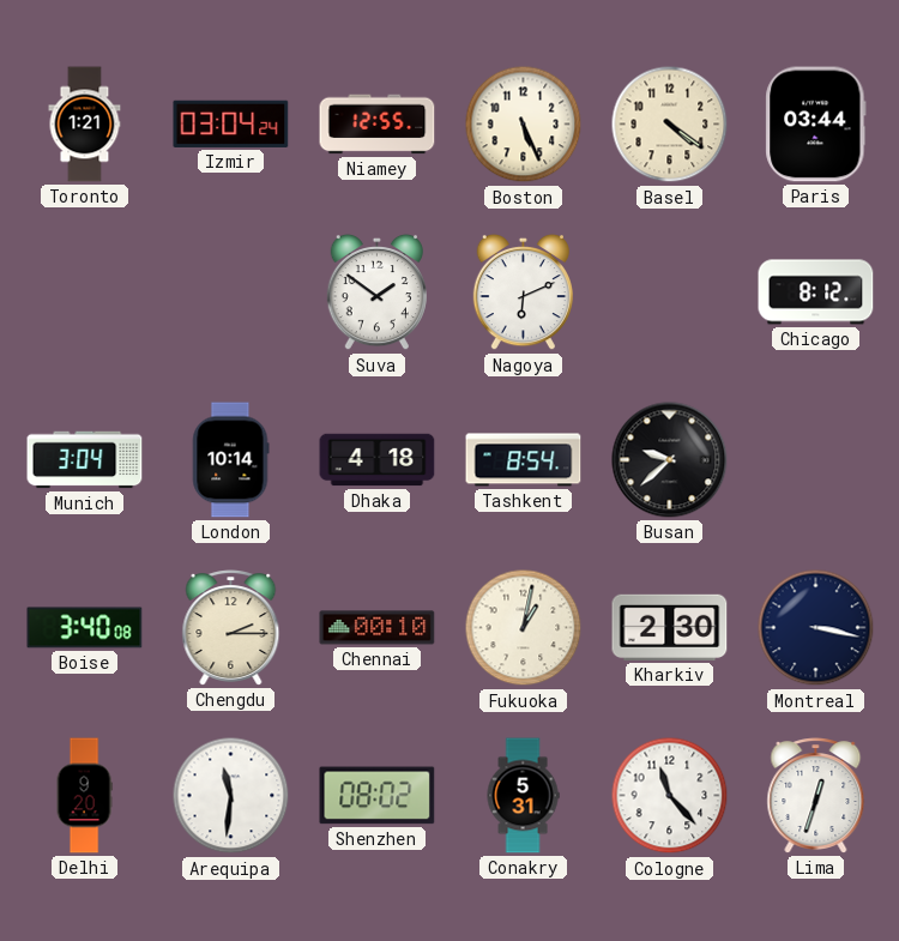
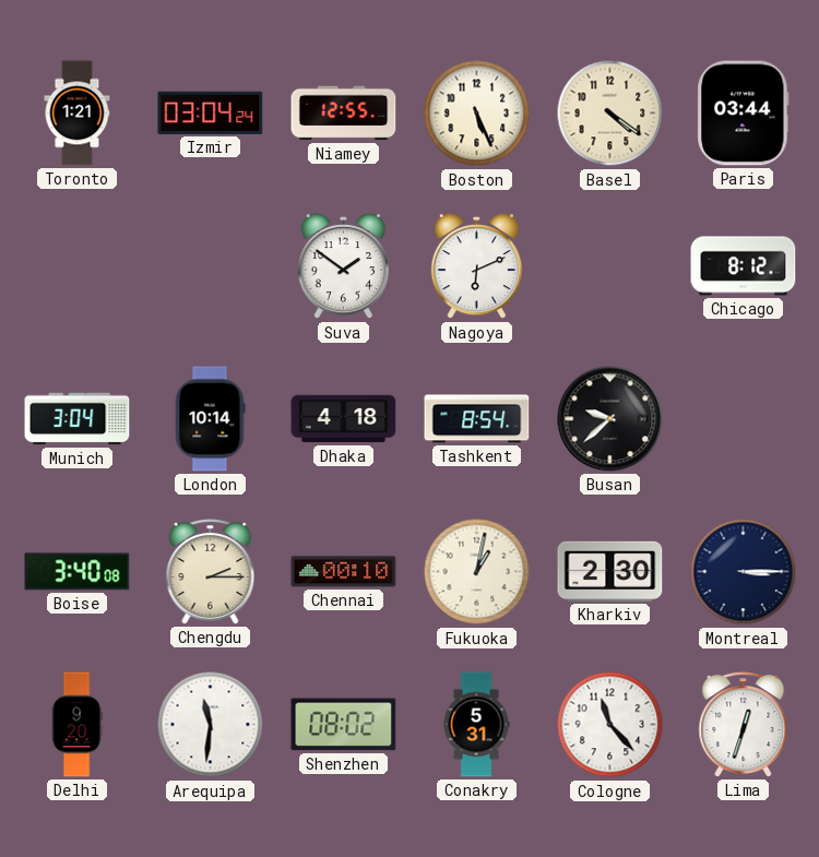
Montreal: 3:17 -> 3:15
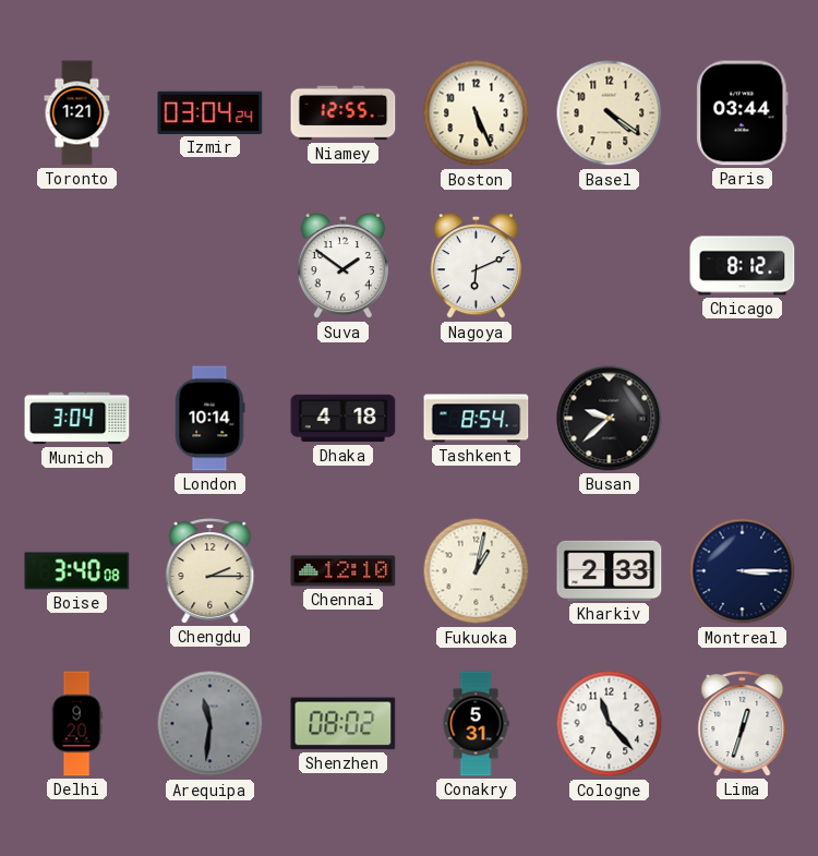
Chennai: 00:10 -> 12:10
Kharkiv: 2:30 -> 2:33
Arequipa dial: white -> grey
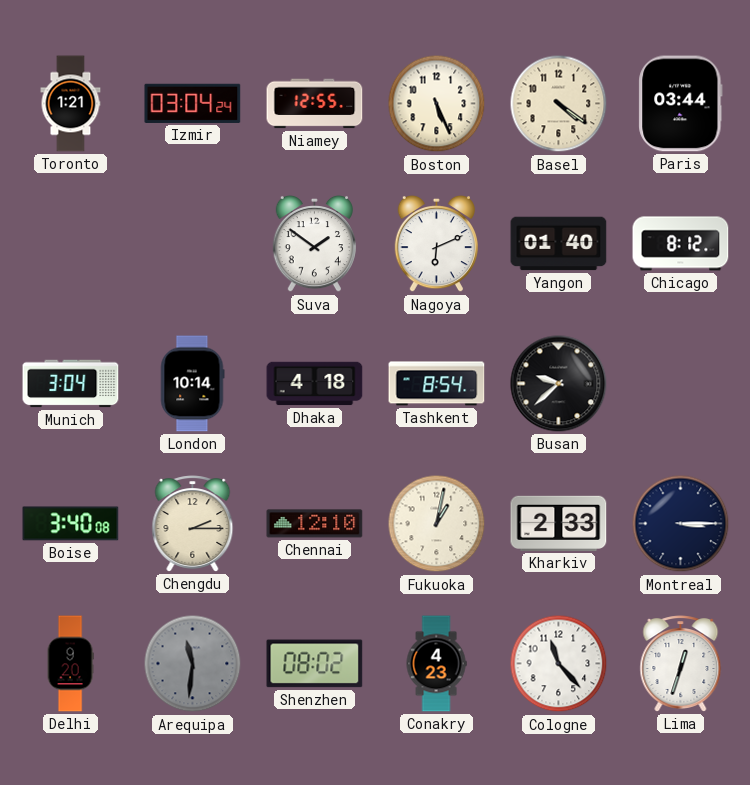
Yangon: none -> 01:40
Conakry: 5:31 -> 4:23
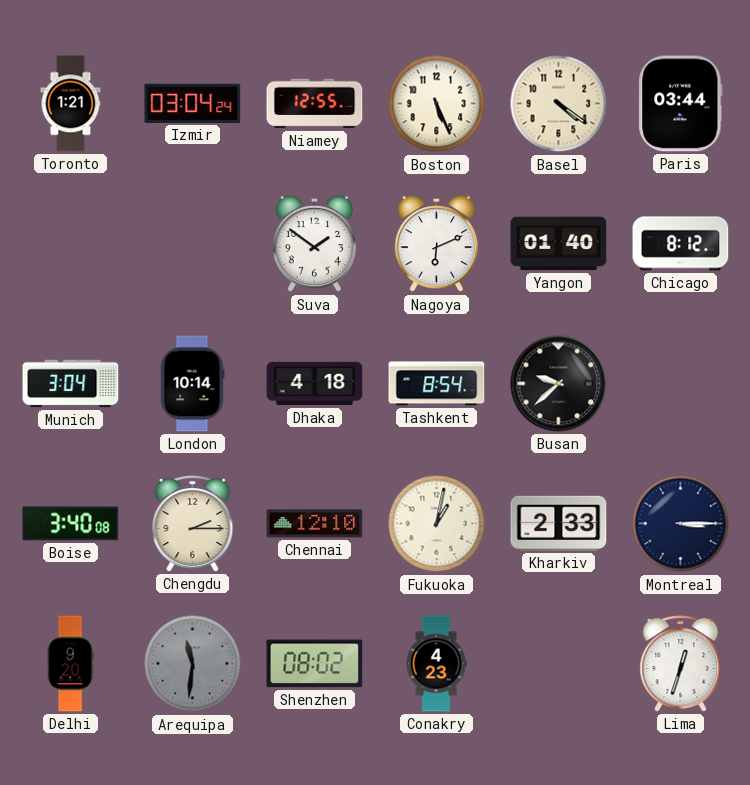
Cologne: 11:23 -> none
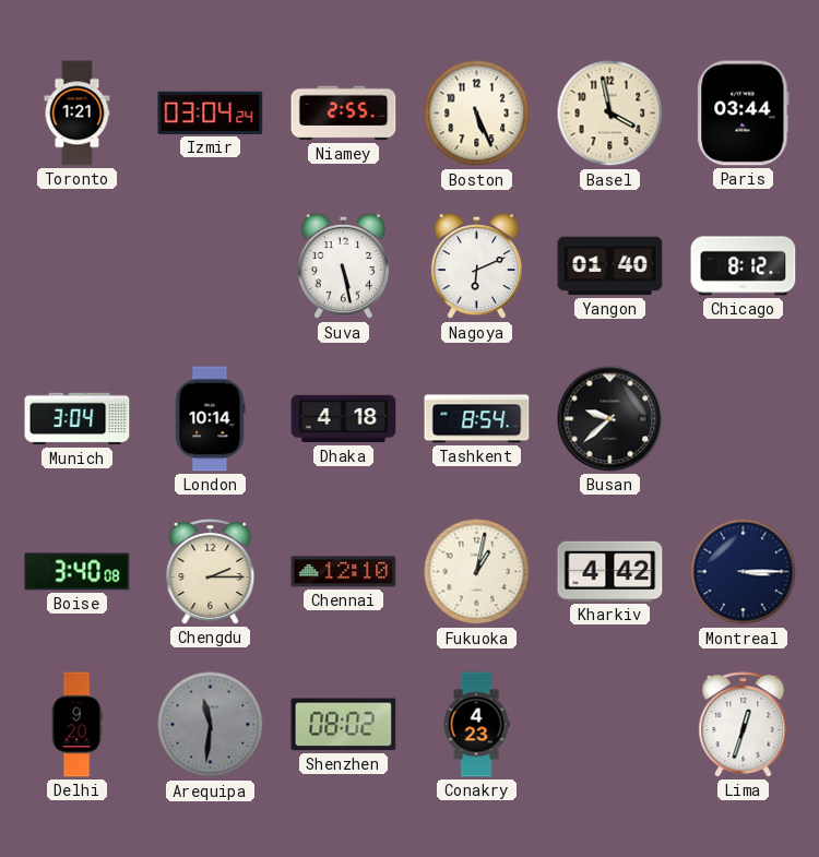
Niamey: 12:55 -> 2:55
Basel: 4:21 -> 3:58
Suva: 1:51 -> 5:28
Kharkiv: 2:33 -> 4:42
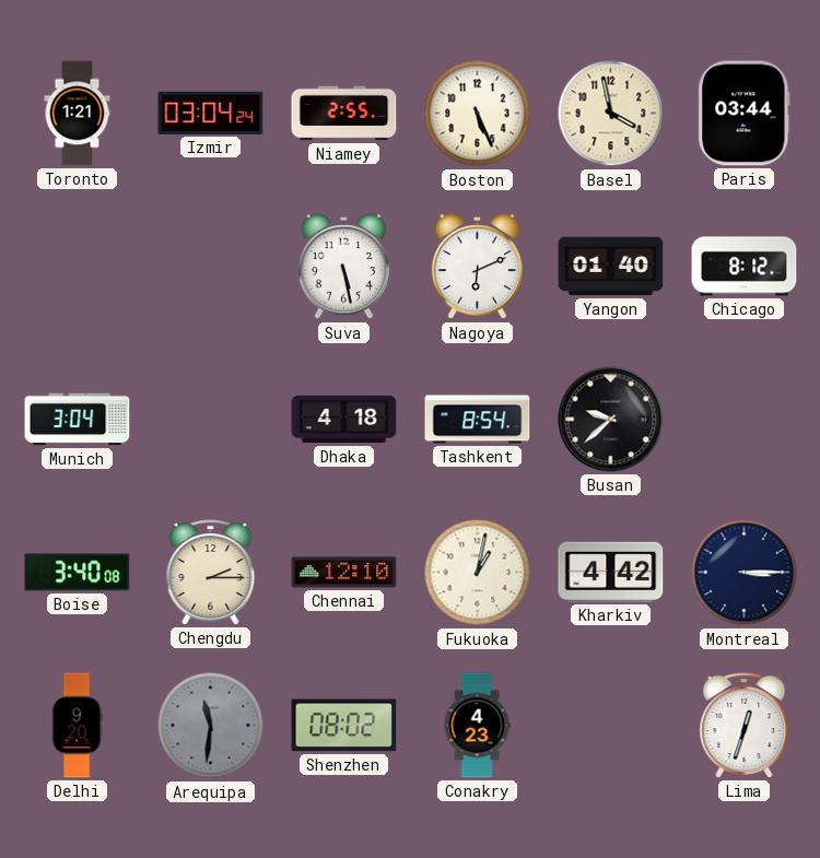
London: 10:14 -> none
